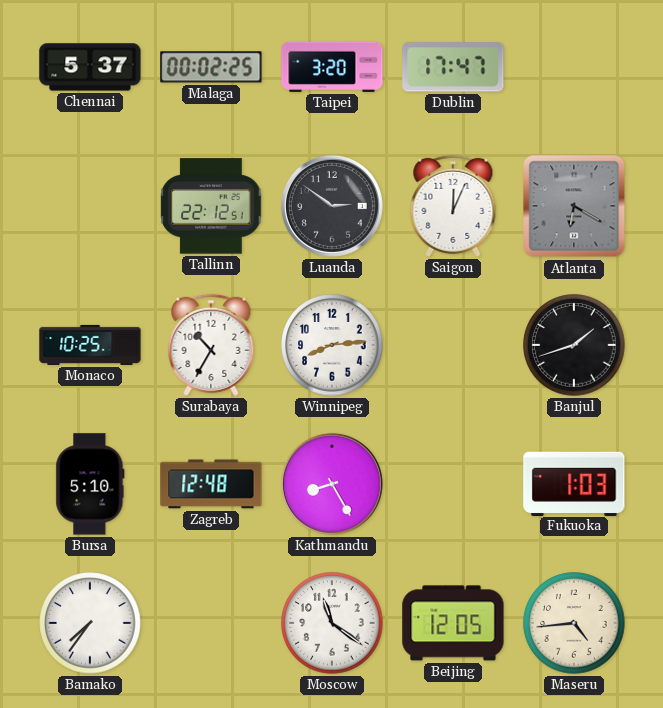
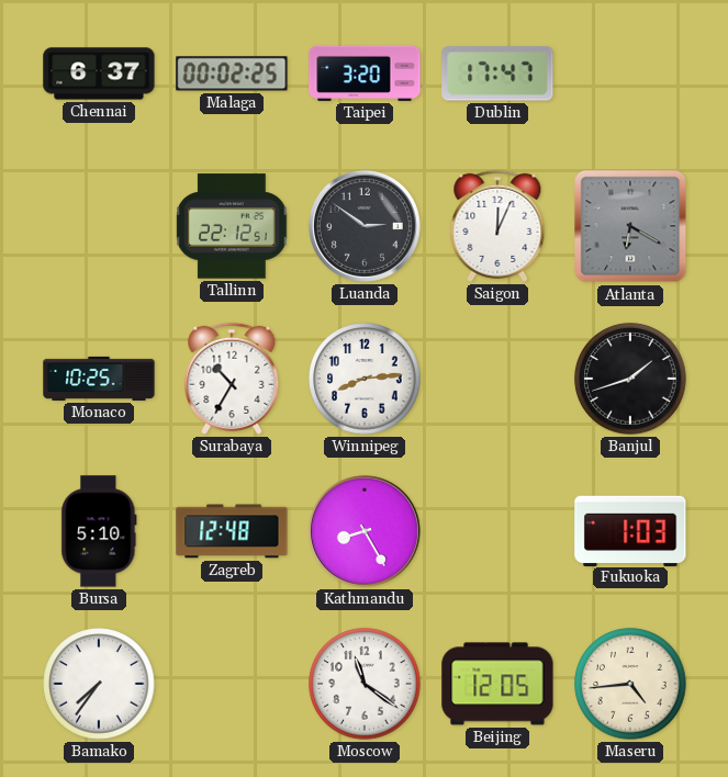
Chennai: 5:37 -> 6:37
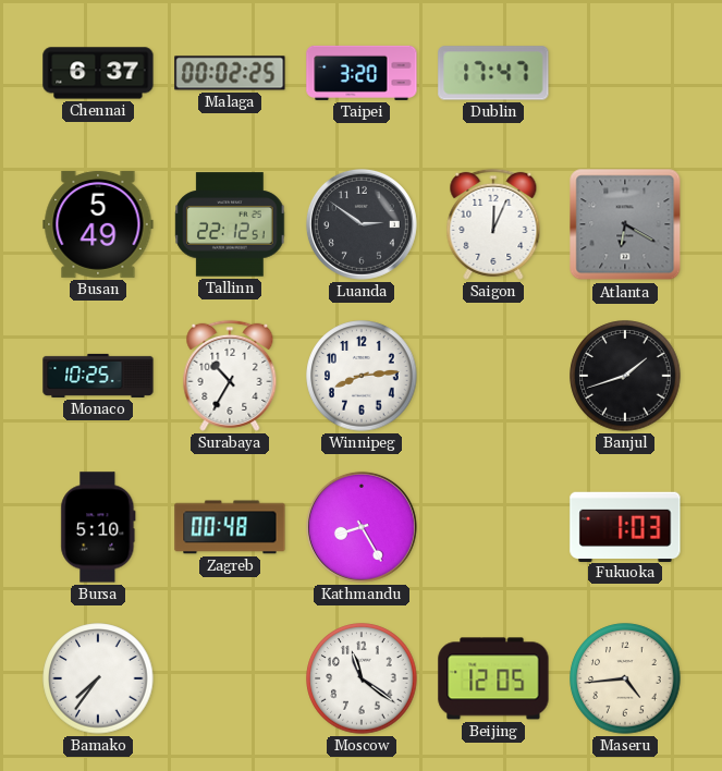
Busan: none -> 5:49
Zagreb: 12:48 -> 00:48
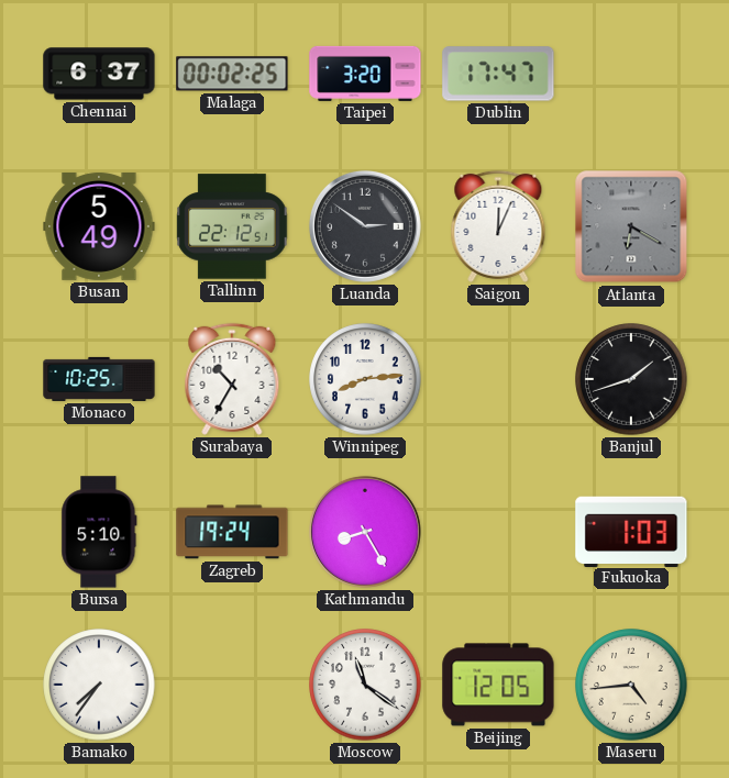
Zagreb: 00:48 -> 19:24
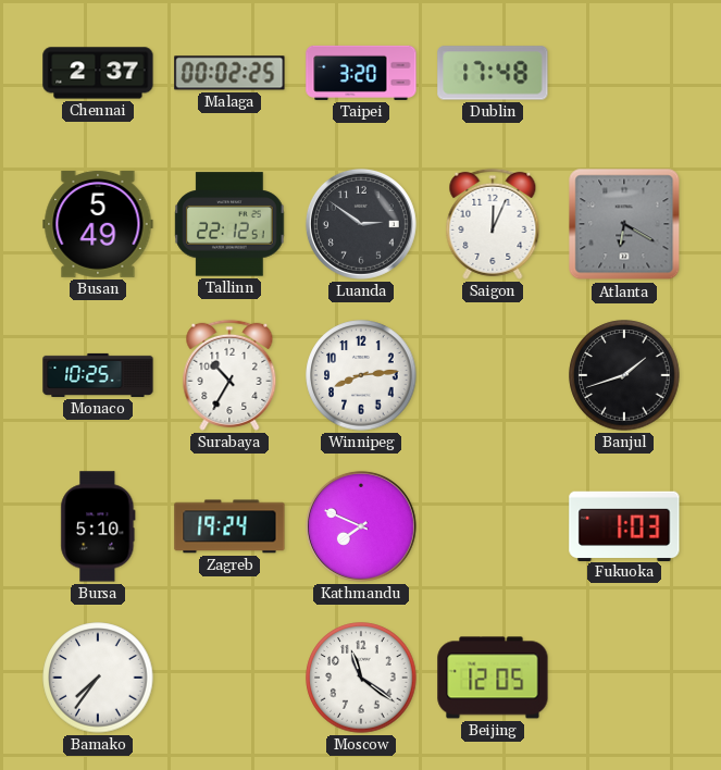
Chennai: 6:37 -> 2:37
Dublin: 17:47 -> 17:48
Kathmandu: 8:25 -> 7:49
Maseru: 4:44 -> none
